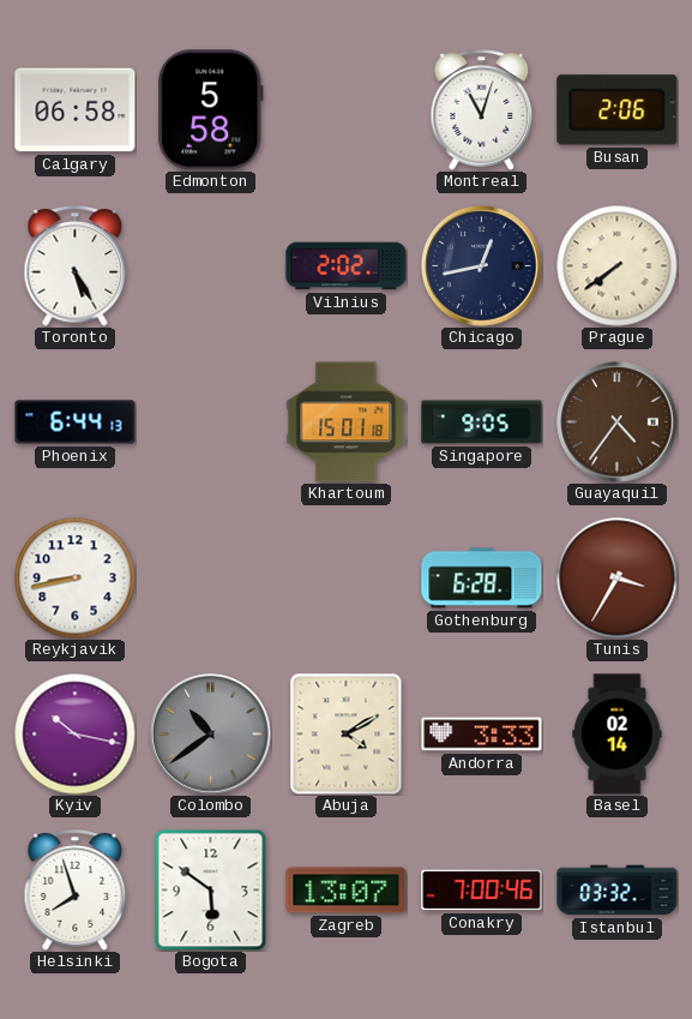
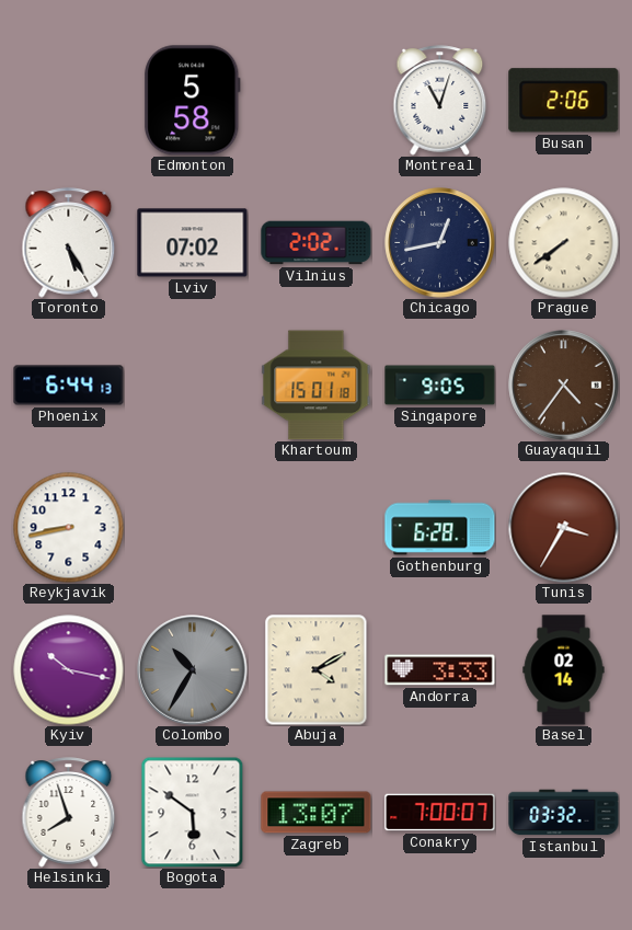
Calgary: 06:58 -> none
Lviv: none -> 07:02
Colombo: 10:39 -> 10:35
Conakry: 7:00:46 -> 7:00:07
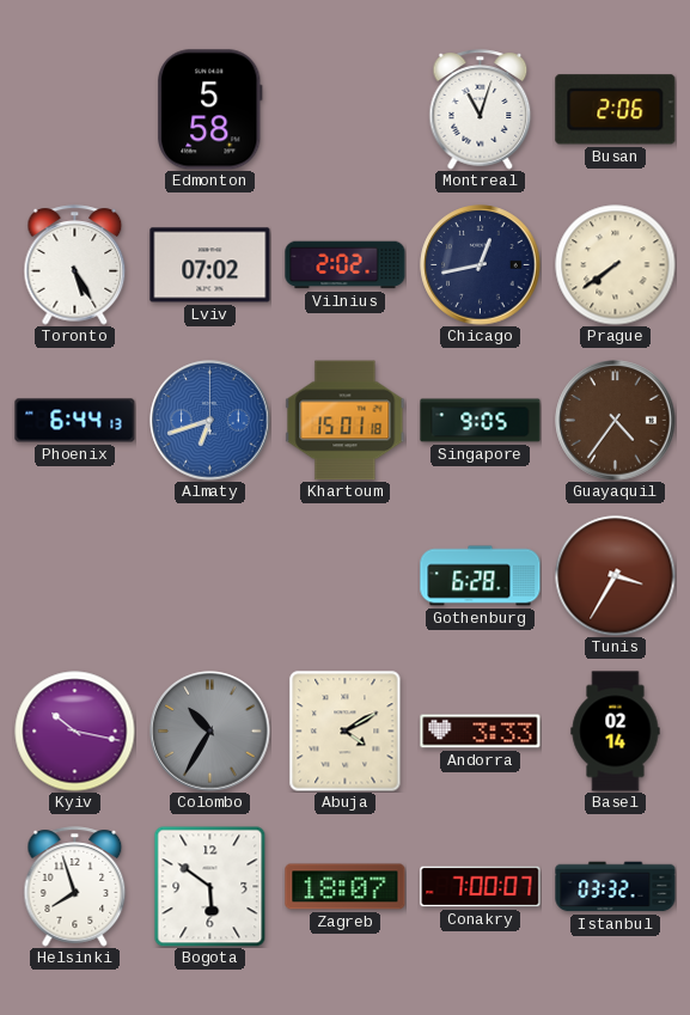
Almaty: none -> 6:42
Reykjavik: 8:43 -> none
Zagreb: 13:07 -> 18:07
